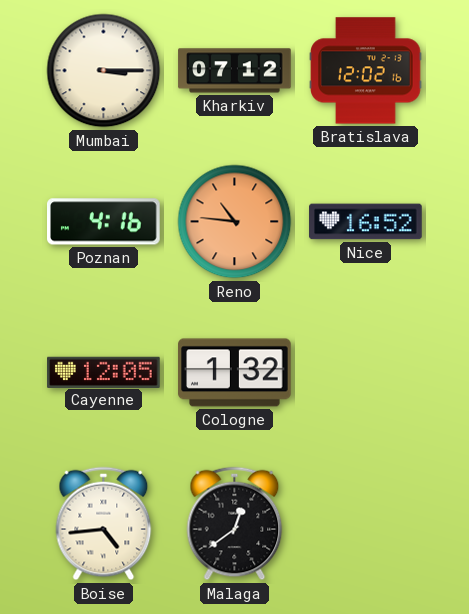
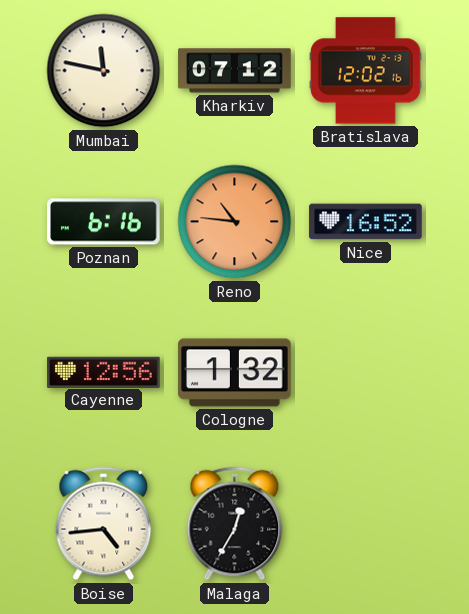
Mumbai: 3:15 -> 11:47
Poznan: 4:16 -> 6:16
Cayenne: 12:05 -> 12:56
Malaga: 12:39 -> 12:35
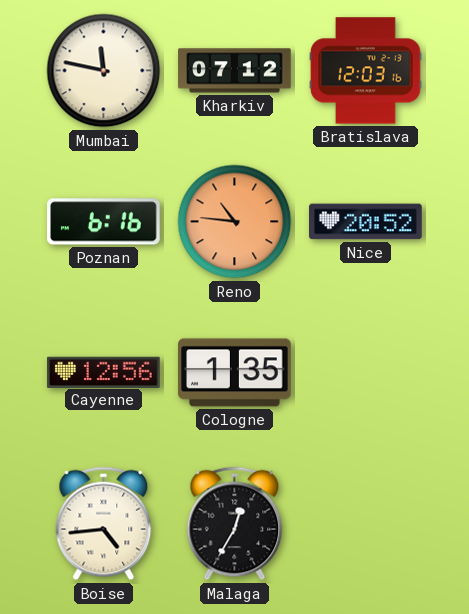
Bratislava: 12:02 -> 12:03
Nice: 16:52 -> 20:52
Cologne: 1:32 -> 1:35
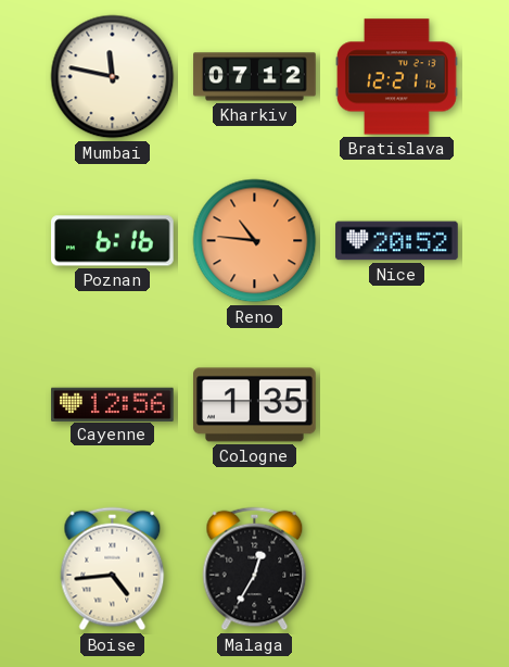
Bratislava: 12:03 -> 12:21
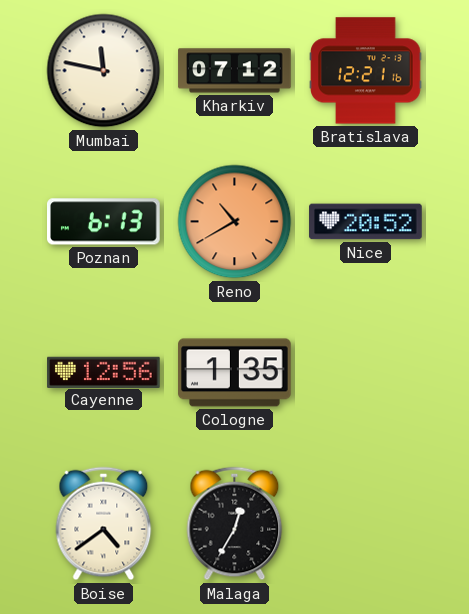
Poznan: 6:16 -> 6:13
Reno: 10:46 -> 10:40
Boise: 4:44 -> 4:39
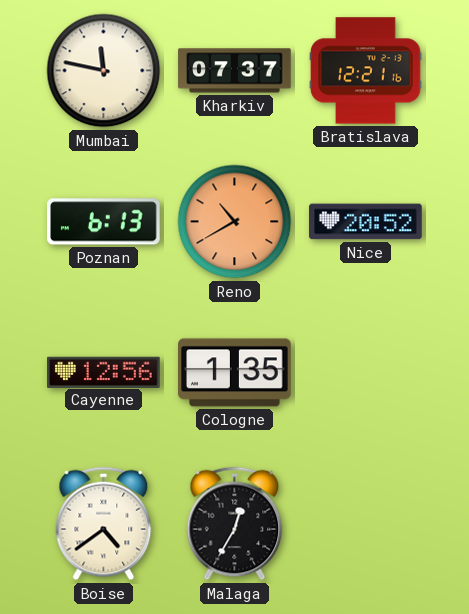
Kharkiv: 07:12 -> 07:37
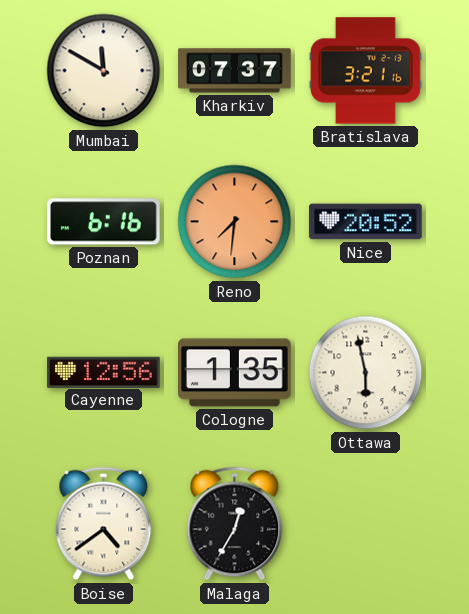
Mumbai: 11:47 -> 11:50
Bratislava: 12:21 -> 3:21
Poznan: 6:13 -> 6:16
Reno: 10:40 -> 7:31
Ottawa: none -> 5:58
